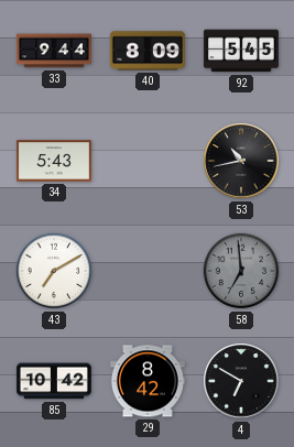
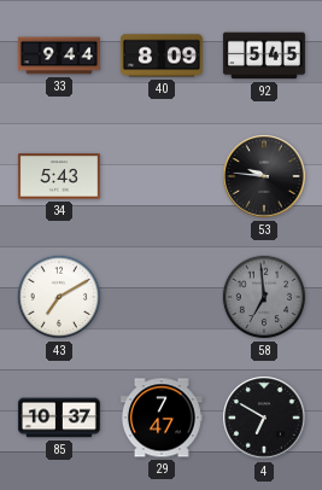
53: 10:43 -> 9:46
85: 10:42 -> 10:37
29: 8:42 -> 7:47
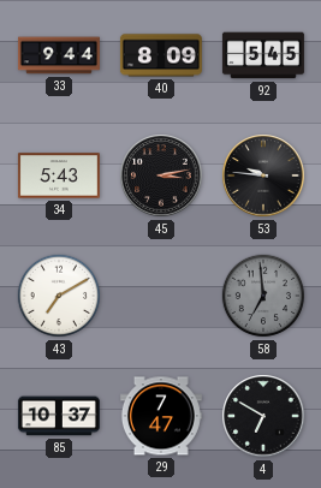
45: none -> 3:13
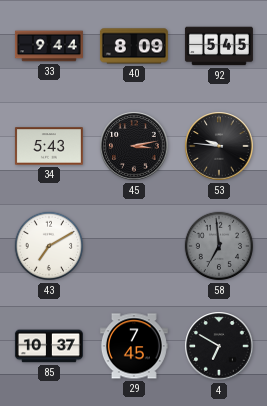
29: 7:47 -> 7:45
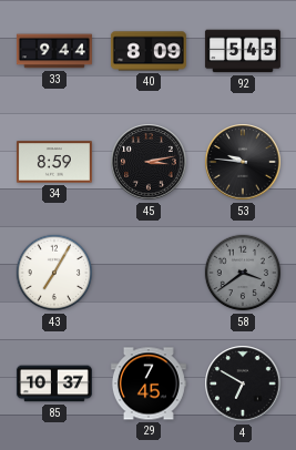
34: 5:43 -> 8:59
43: 7:10 -> 7:05
58: 6:59 -> 3:39
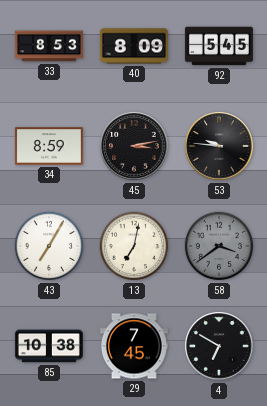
33: 9:44 -> 8:53
13: none -> 7:02
85: 10:37 -> 10:38
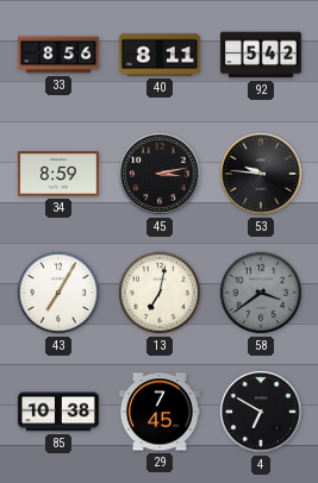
33: 8:53 -> 8:56
40: 8:09 -> 8:11
92: 5:45 -> 5:42
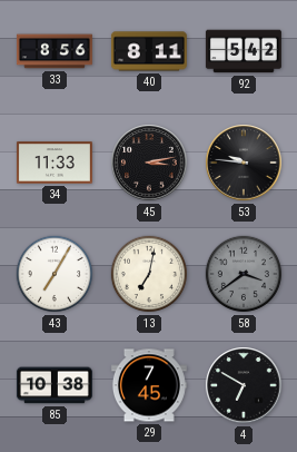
34: 8:59 -> 11:33
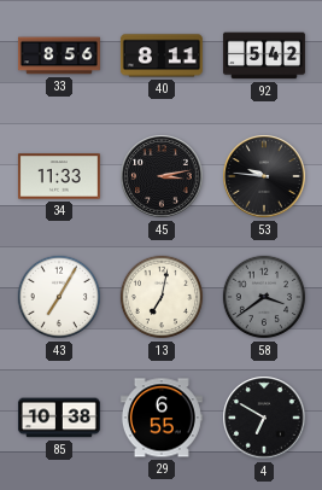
29: 7:45 -> 6:55
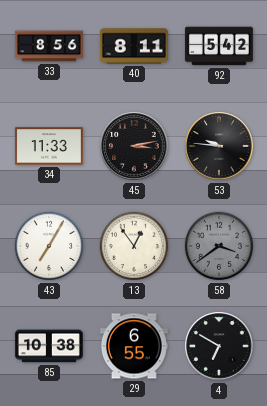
13: 7:02 -> 12:54
